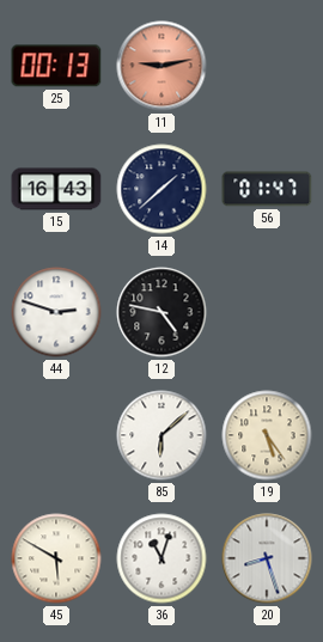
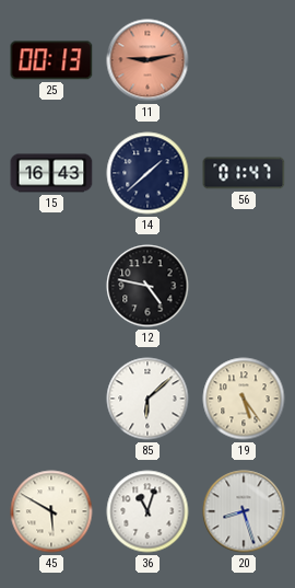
44: 2:48 -> none
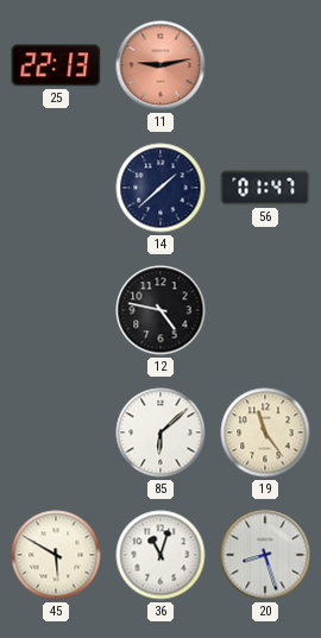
25: 00:13 -> 22:13
15: 16:43 -> none
19: 5:24 -> 11:24
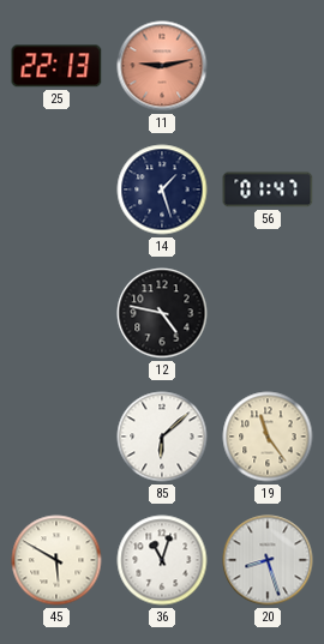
14: 1:38 -> 1:27
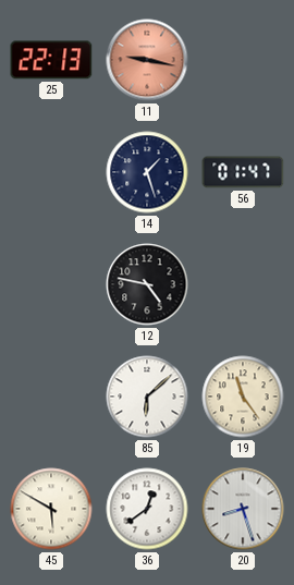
11: 9:13 -> 9:17
36: 11:03 -> 12:39
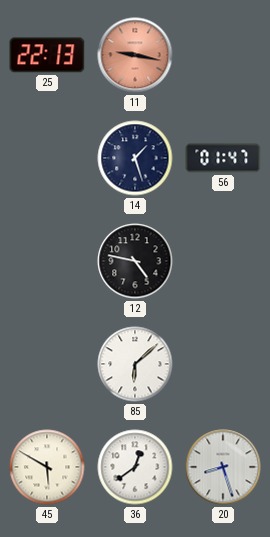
19: 11:24 -> none
